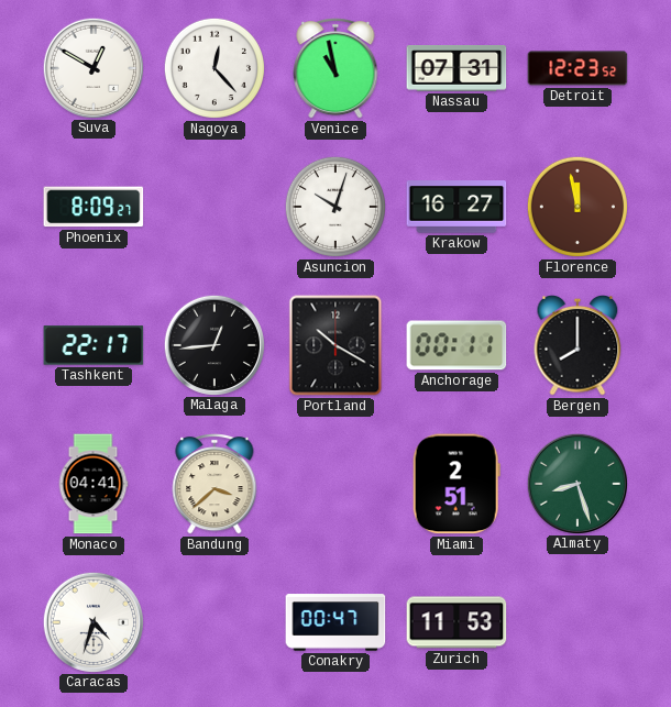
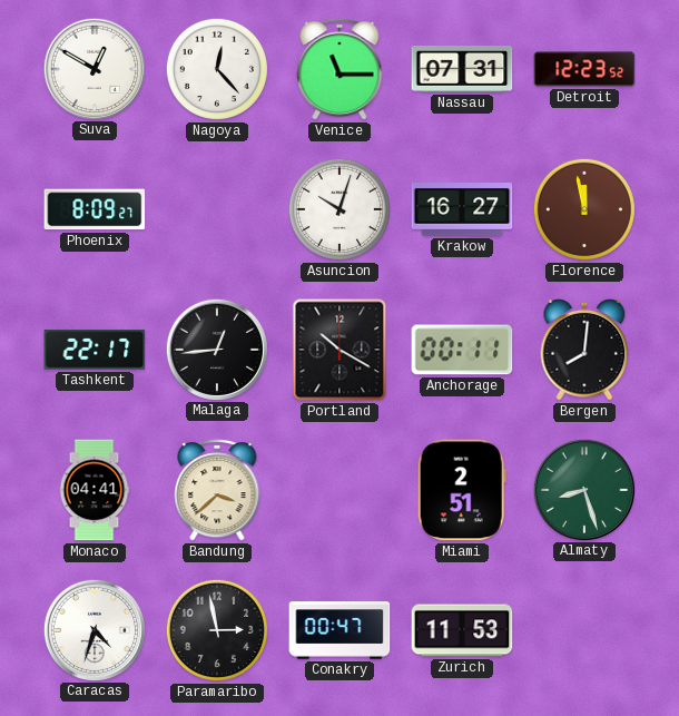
Venice: 10:58 -> 11:15
Bergen: 8:00 -> 8:01
Paramaribo: none -> 2:58
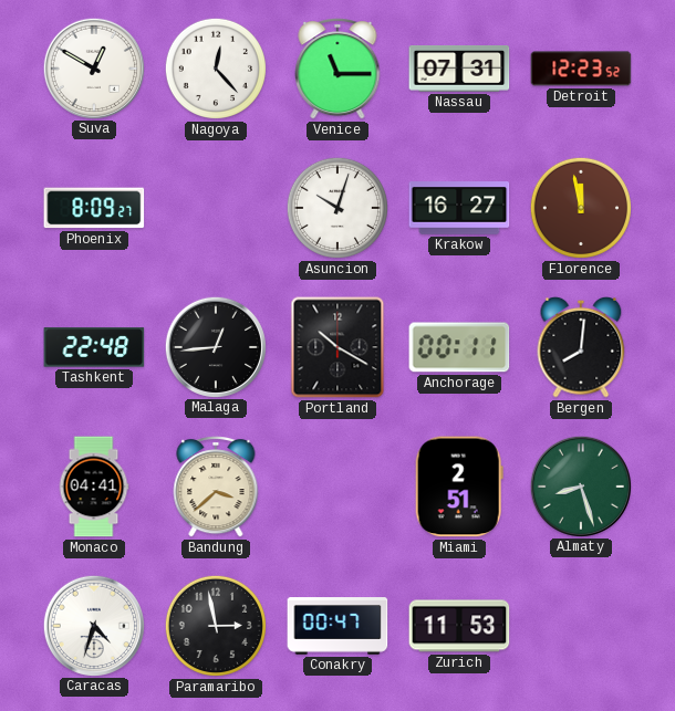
Tashkent: 22:17 -> 22:48
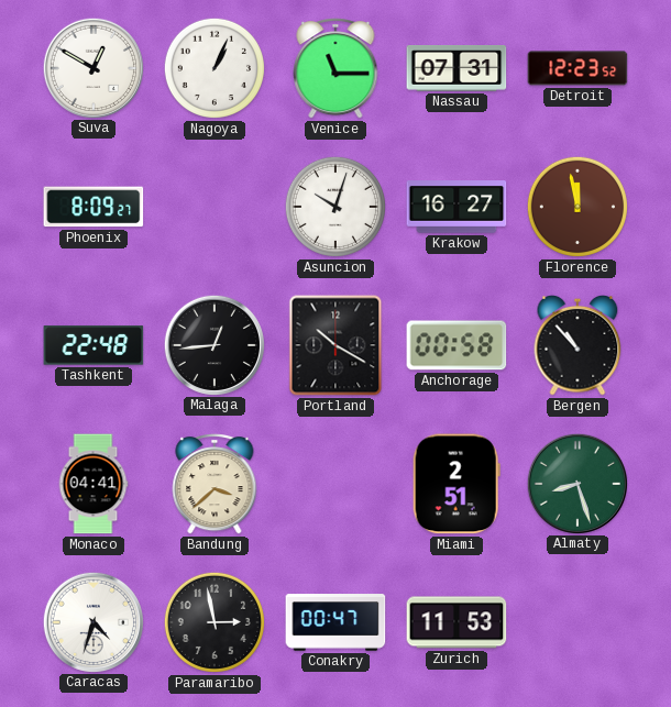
Nagoya: 12:23 -> 1:04
Anchorage: 00:11 -> 00:58
Bergen: 8:01 -> 10:53
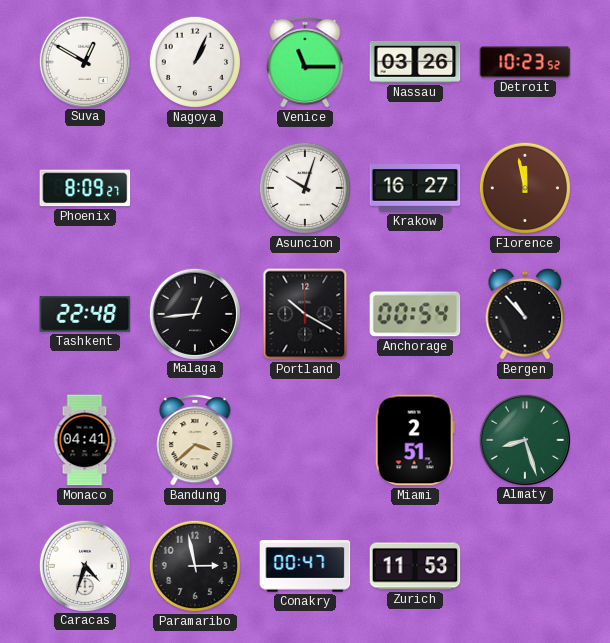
Nassau: 07:31 -> 03:26
Detroit: 12:23 -> 10:23
Anchorage: 00:58 -> 00:54
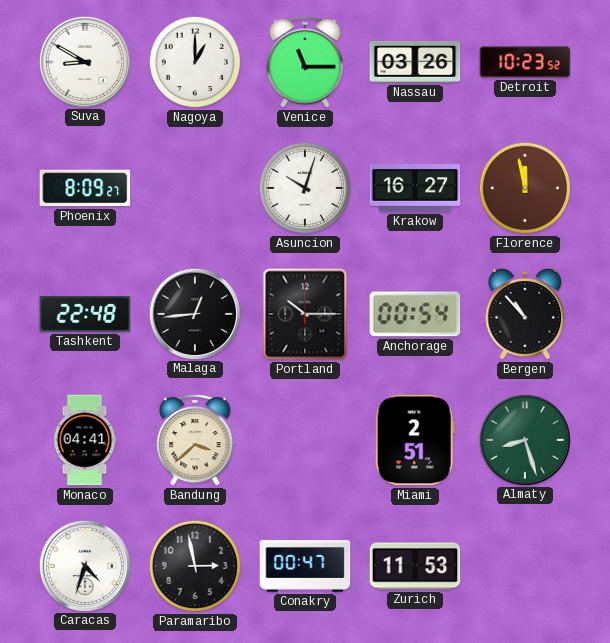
Suva: 12:50 -> 8:50
Nagoya: 1:04 -> 1:00
Portland: 10:20 -> 10:15
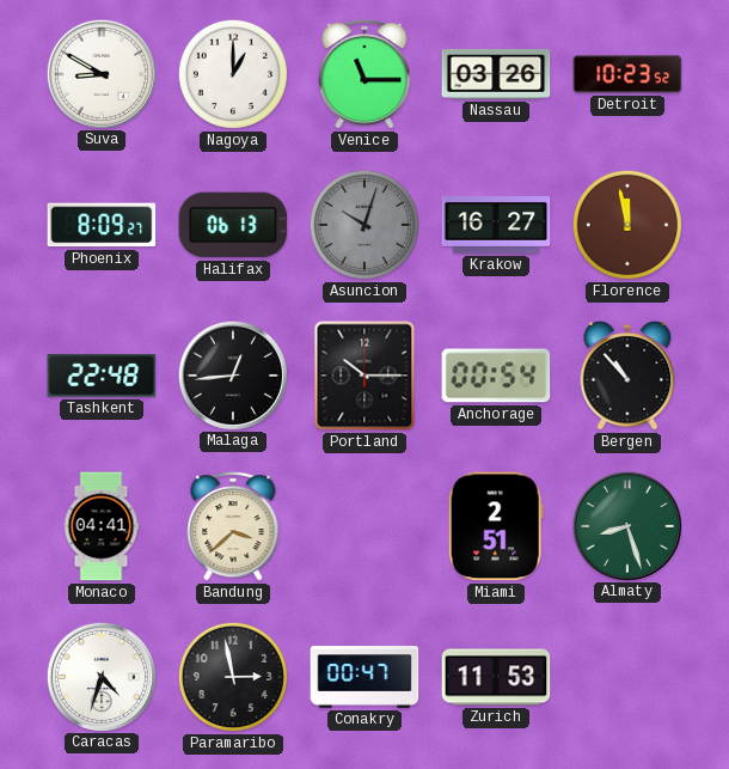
Halifax: none -> 06:13
Asuncion dial: white -> grey
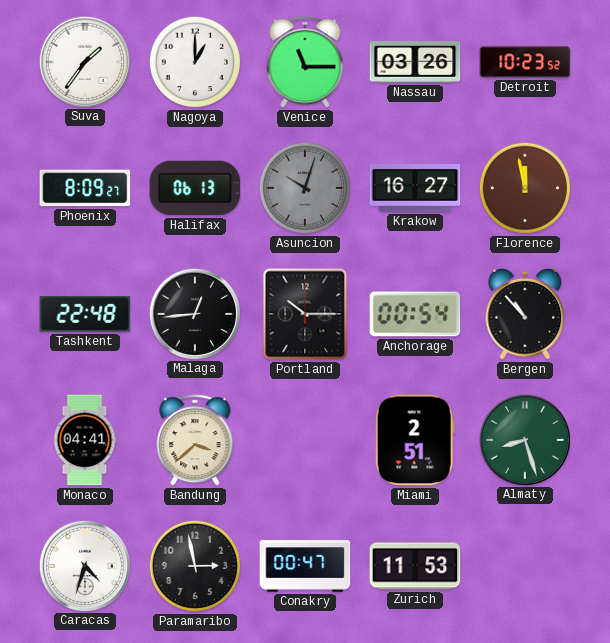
Suva: 8:50 -> 1:36
